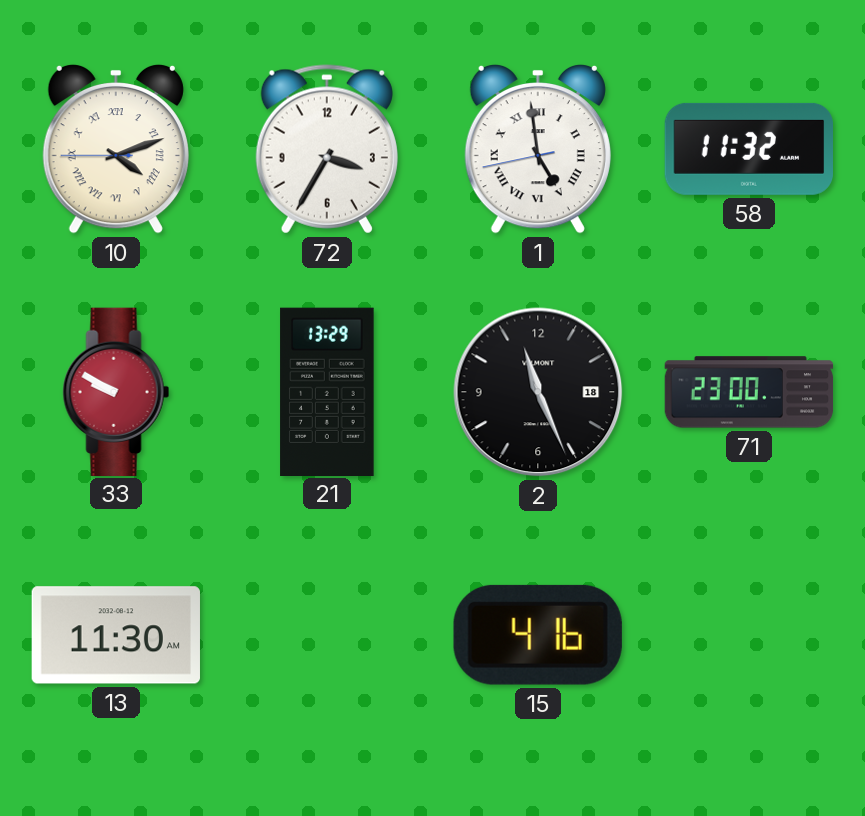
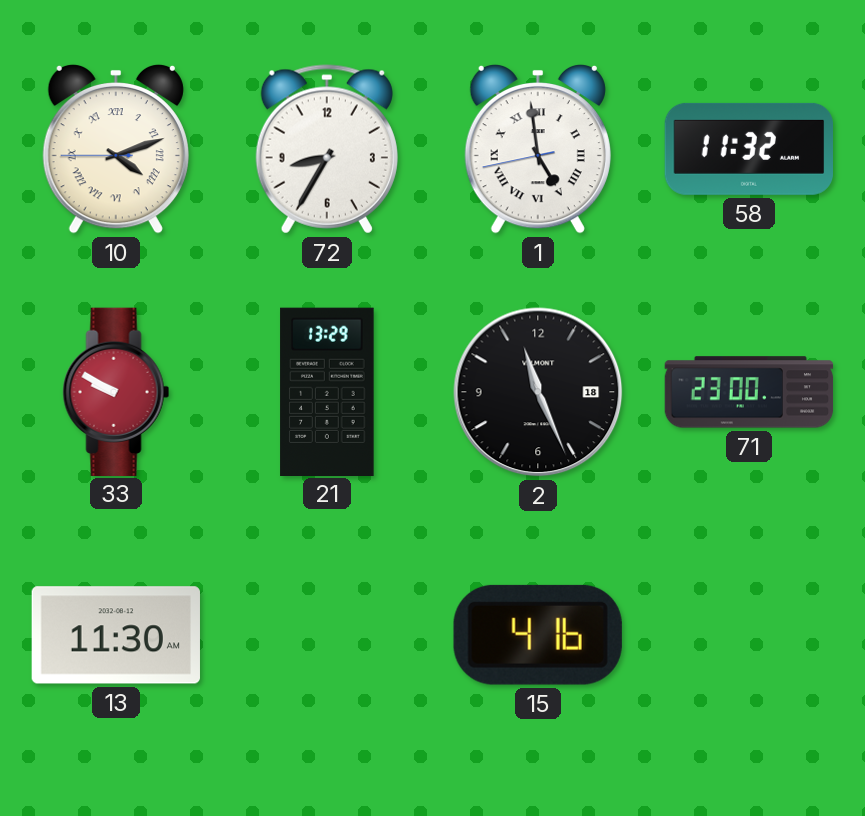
72: 3:35 -> 8:35
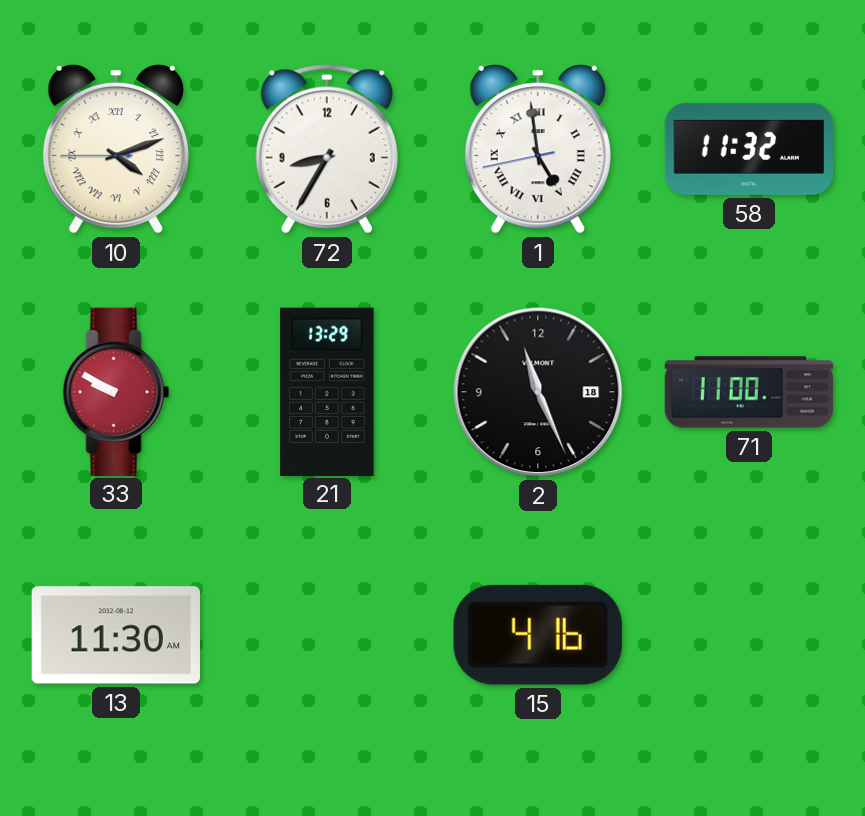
71: 23:00 -> 11:00
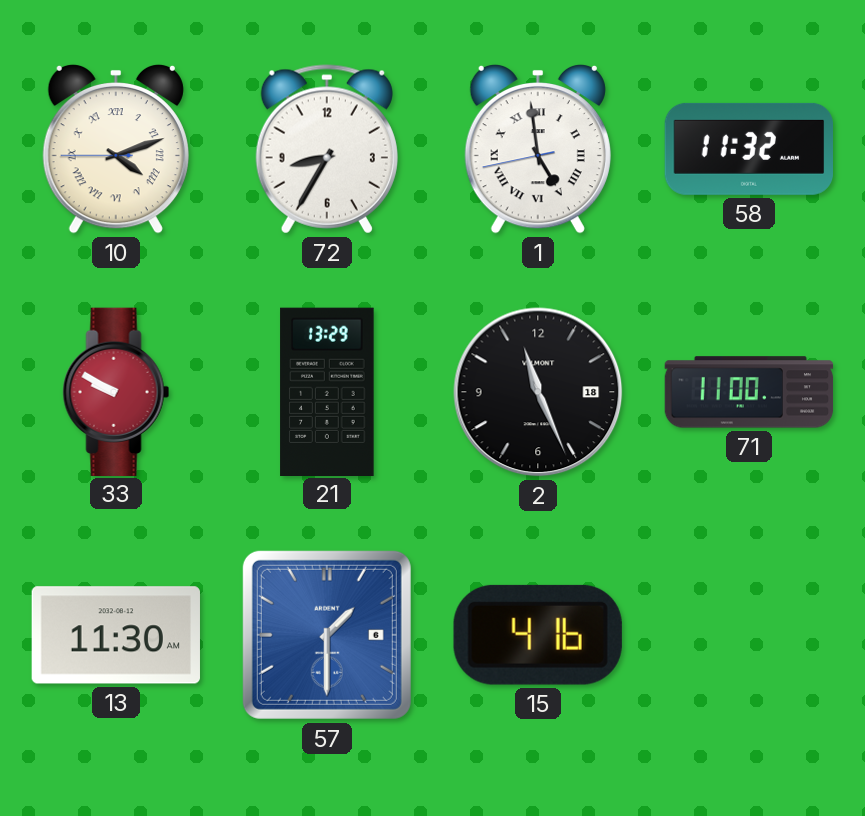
57: none -> 1:30
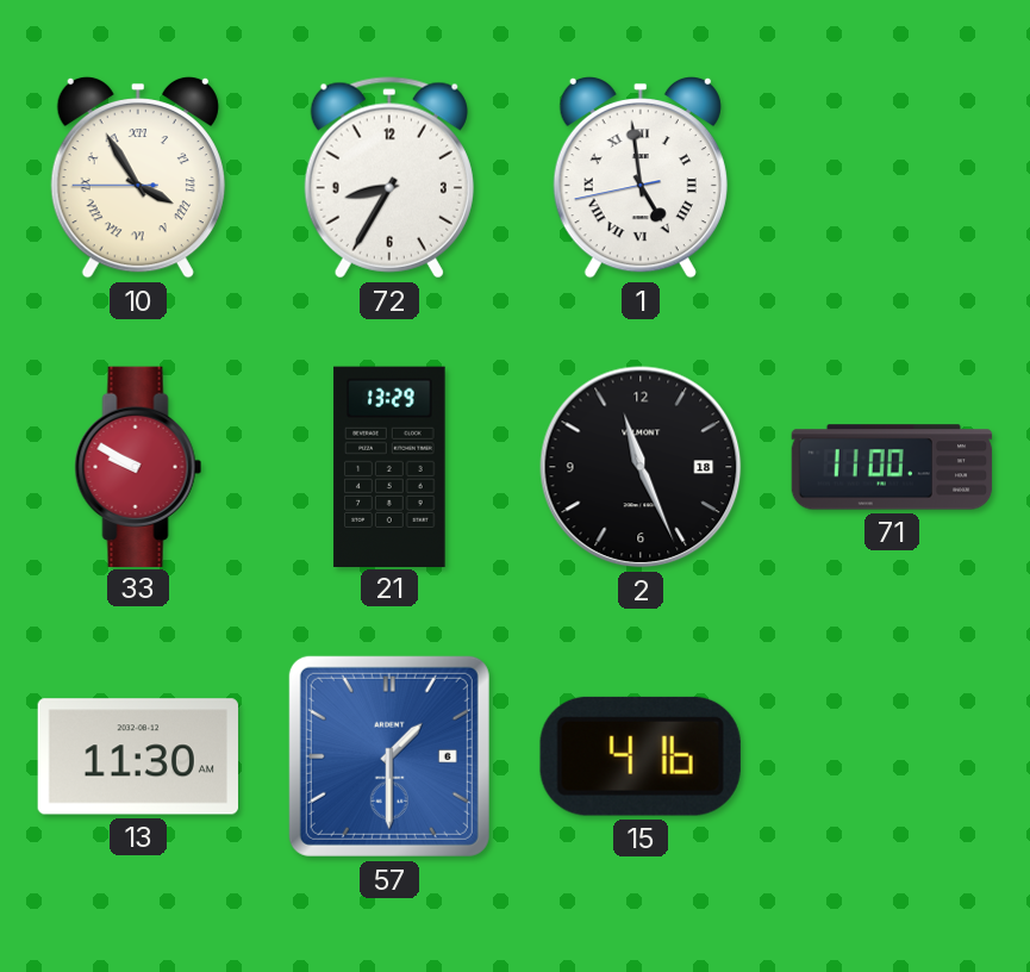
10: 4:11 -> 3:54
58: 11:32 -> none
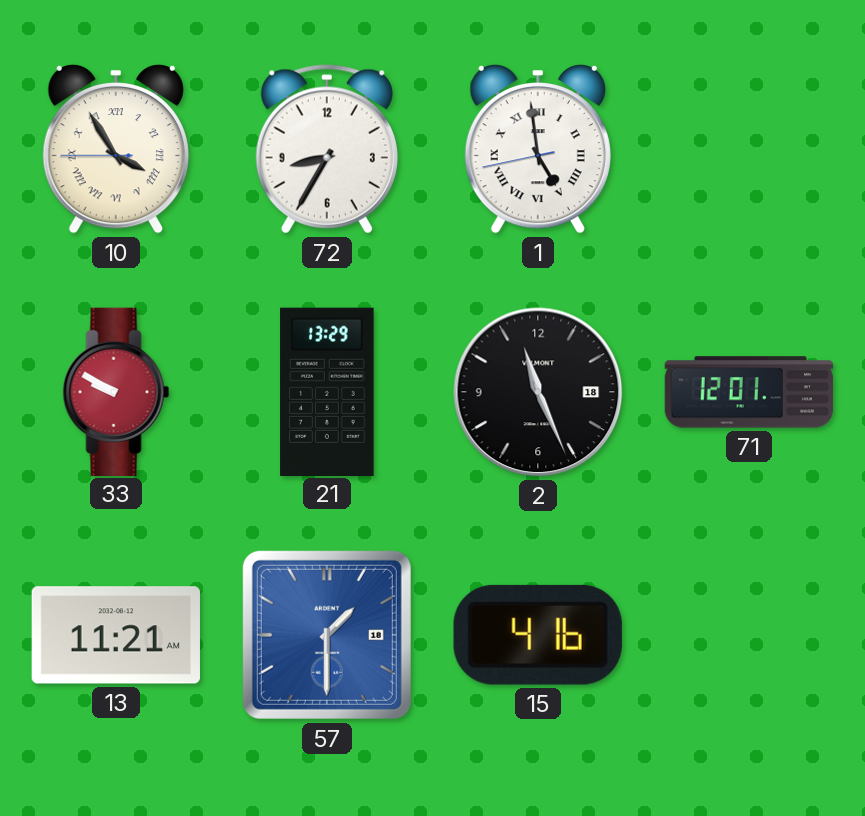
71: 11:00 -> 12:01
13: 11:30 -> 11:21
57 date: 6 -> 18
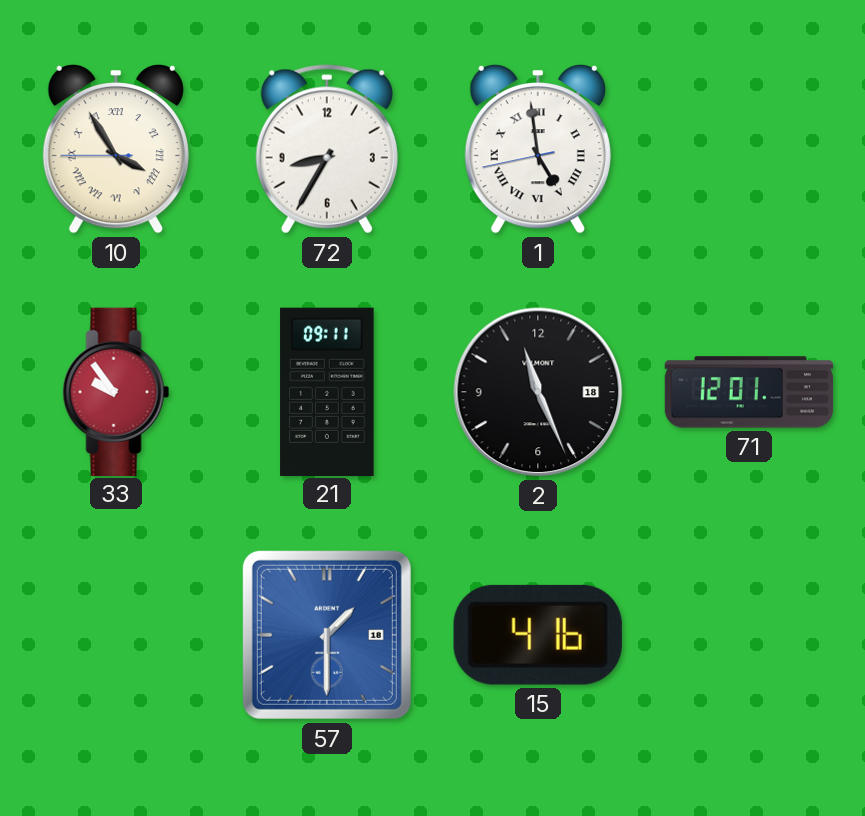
33: 9:50 -> 9:54
21: 13:29 -> 09:11
13: 11:21 -> none
